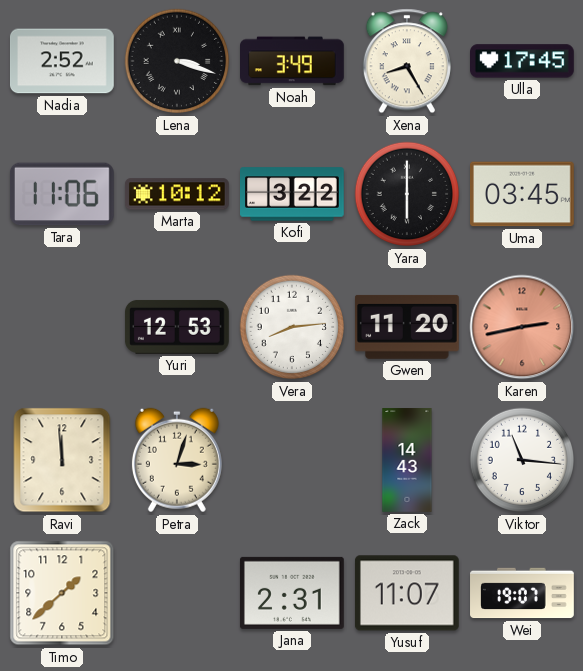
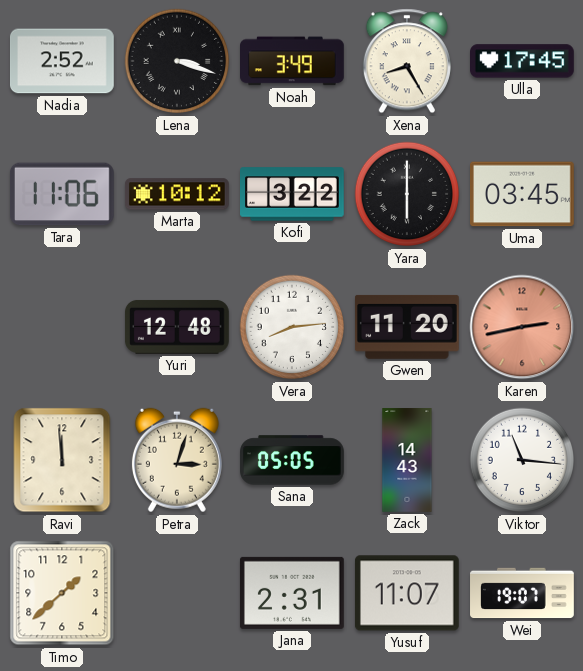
Yuri: 12:53 -> 12:48
Sana: none -> 05:05
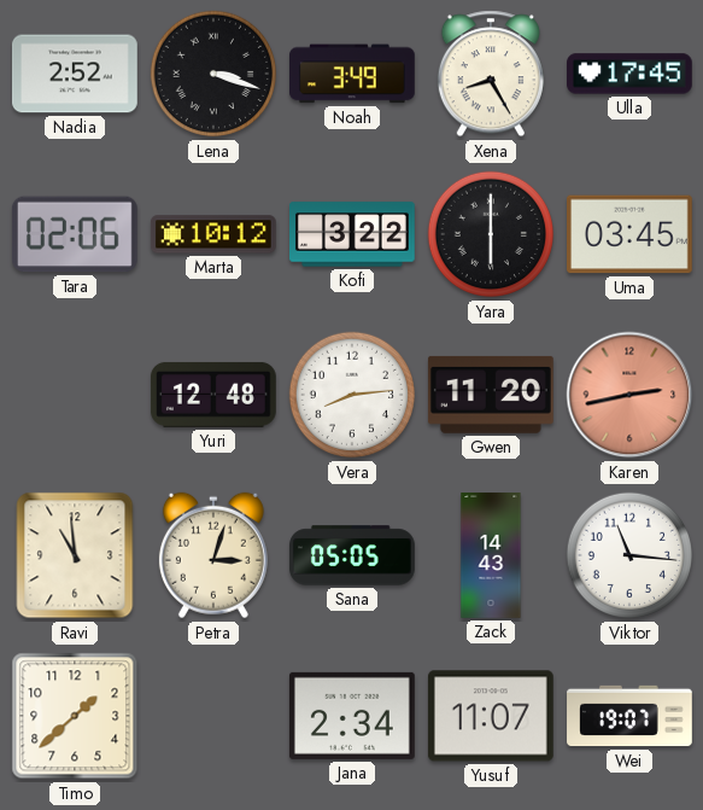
Tara: 11:06 -> 02:06
Ravi: 11:59 -> 10:59
Jana: 2:31 -> 2:34
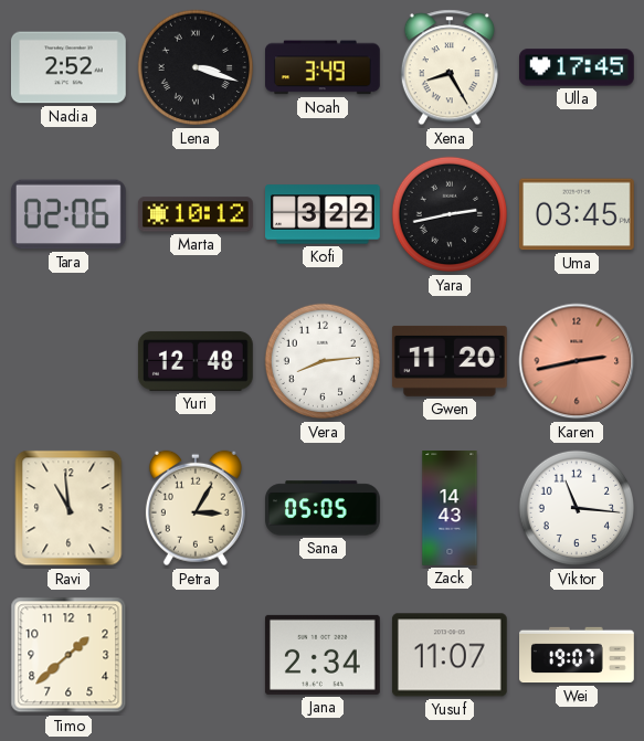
Yara: 6:00 -> 2:43
Petra: 3:03 -> 3:05
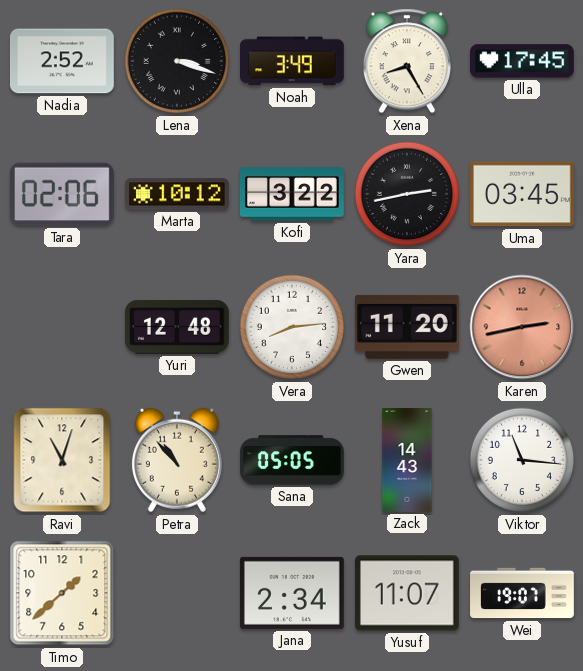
Ravi: 10:59 -> 11:03
Petra: 3:05 -> 10:53
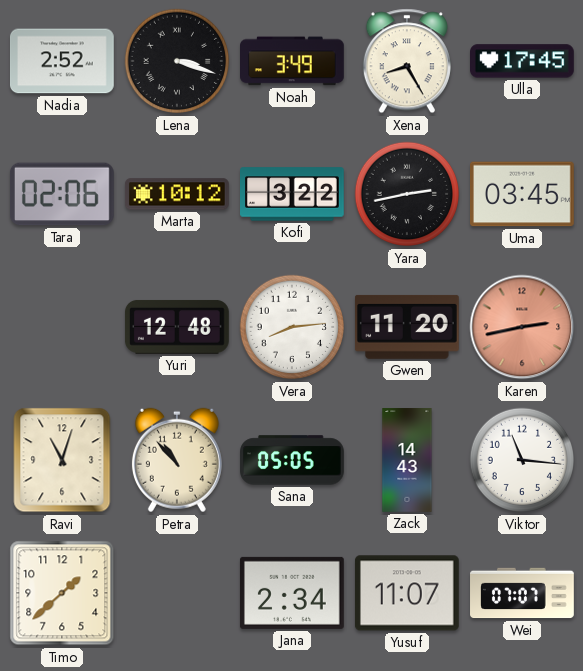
Wei: 19:07 -> 07:07
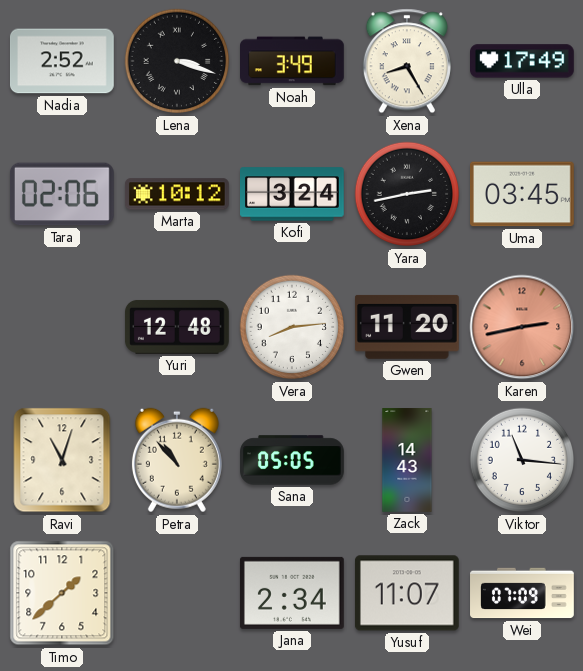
Ulla: 17:45 -> 17:49
Kofi: 3:22 -> 3:24
Wei: 07:07 -> 07:09
